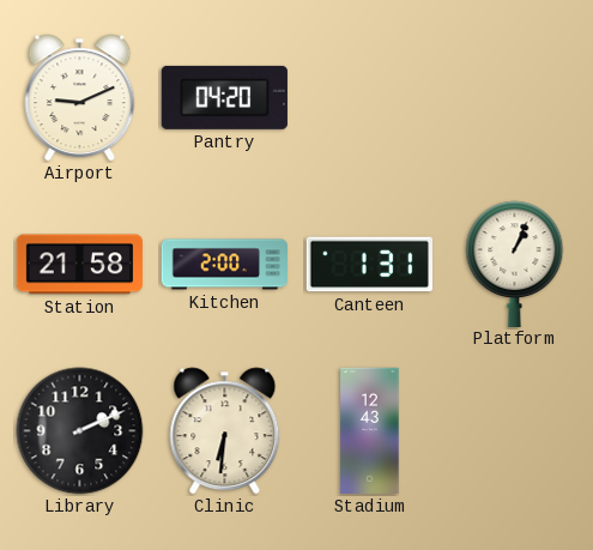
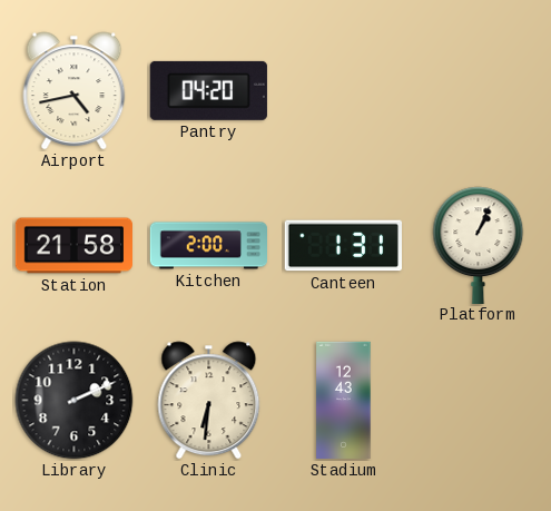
Airport: 9:11 -> 4:43
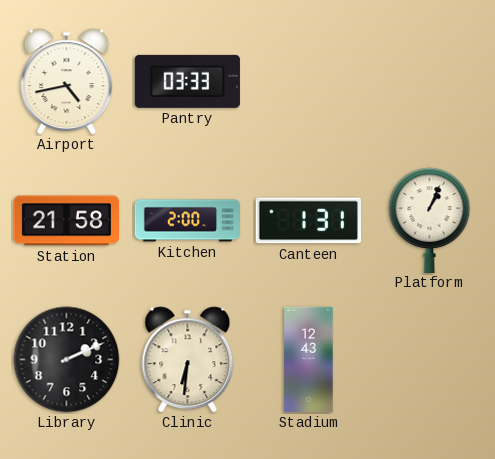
Pantry: 04:20 -> 03:33
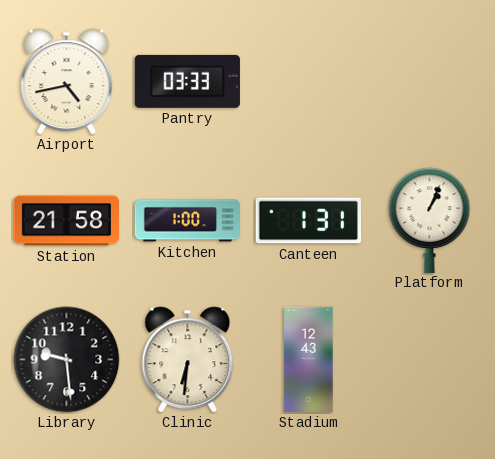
Kitchen: 2:00 -> 1:00
Library: 2:11 -> 9:29
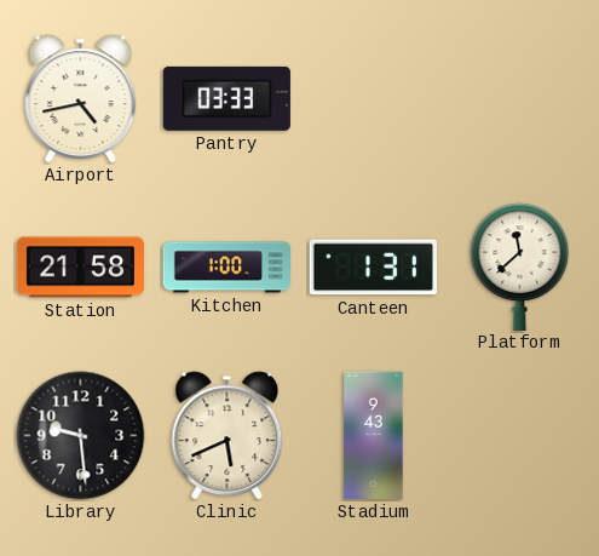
Platform: 1:04 -> 11:38
Clinic: 6:31 -> 5:41
Stadium: 12:43 -> 9:43
